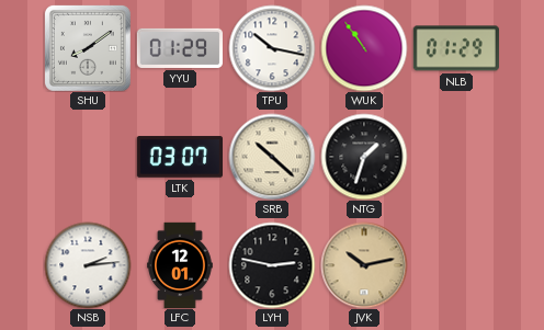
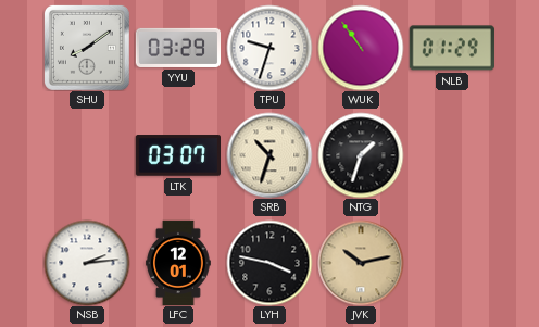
YYU: 01:29 -> 03:29
TPU: 10:17 -> 9:33
SRB: 10:22 -> 10:33
LYH: 2:47 -> 3:47
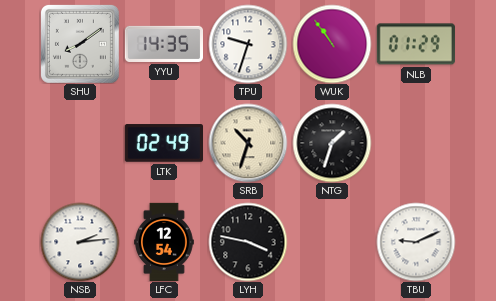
YYU: 03:29 -> 14:35
LTK: 03:07 -> 02:49
LFC: 12:01 -> 12:54
JVK: 10:13 -> none
TBU: none -> 9:11
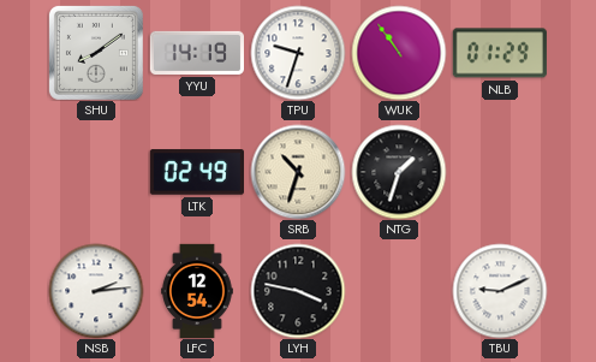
YYU: 14:35 -> 14:19
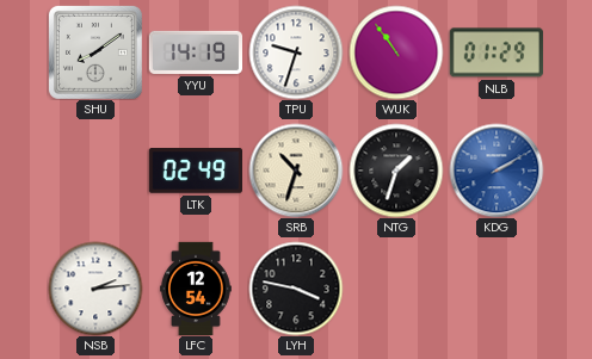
KDG: none -> 2:10
TBU: 9:11 -> none
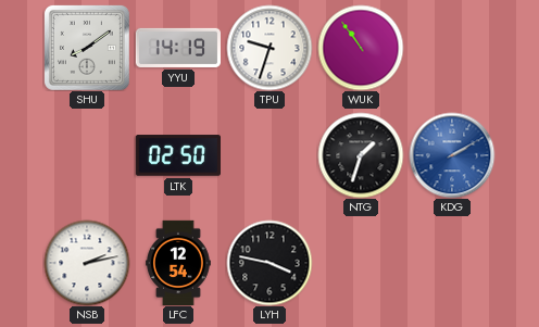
NLB: 01:29 -> none
LTK: 02:49 -> 02:50
SRB: 10:33 -> none
NSB: 2:14 -> 2:13
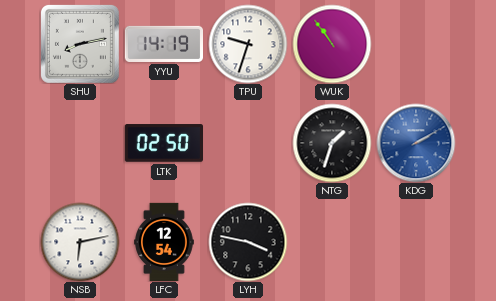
SHU: 8:09 -> 8:13
NSB: 2:13 -> 6:13
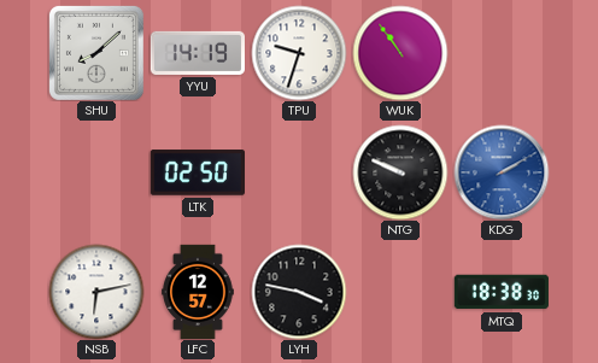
SHU: 8:13 -> 8:08
NTG: 1:33 -> 9:49
LFC: 12:54 -> 12:57
MTQ: none -> 18:38
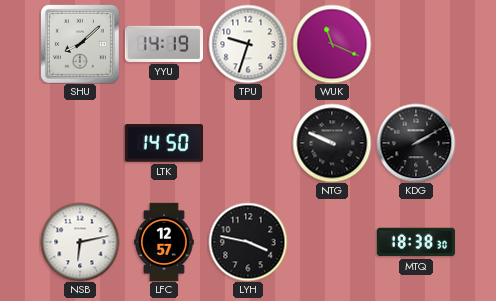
WUK: 10:54 -> 11:19
LTK: 02:50 -> 14:50
KDG dial: blue -> black
